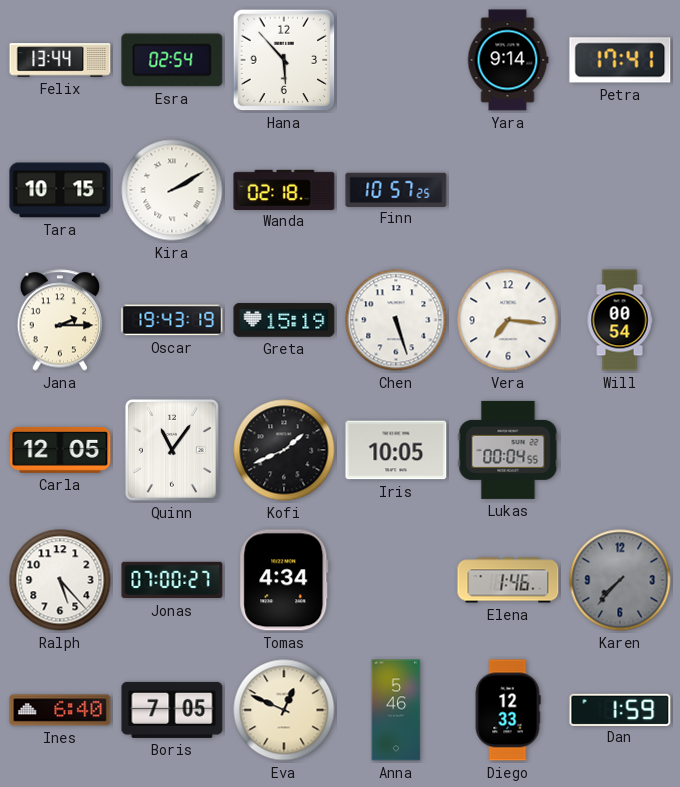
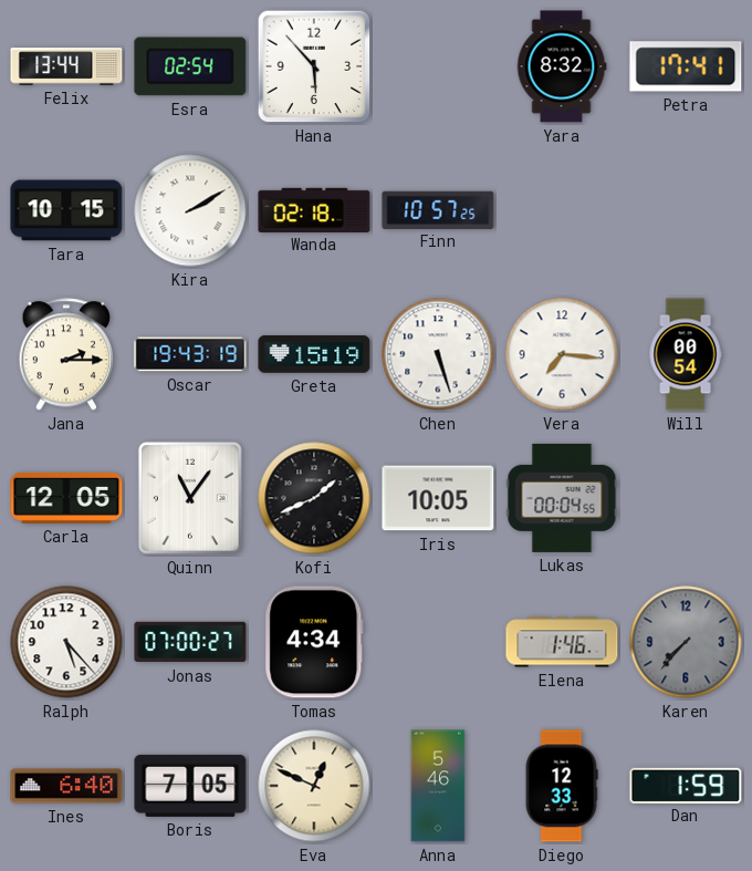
Yara: 9:14 -> 8:32
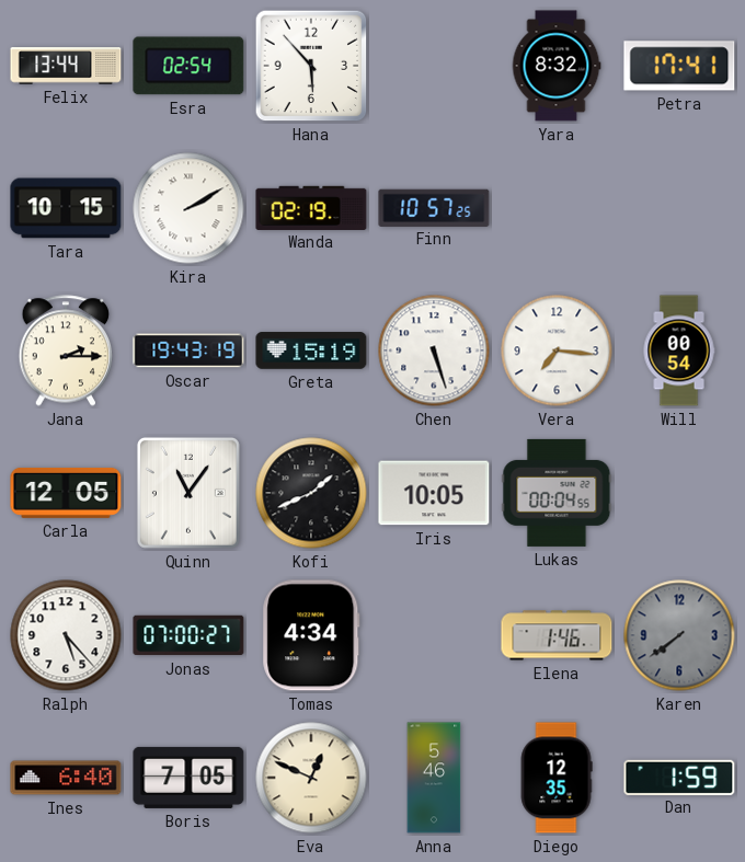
Wanda: 02:18 -> 02:19
Karen: 7:37 -> 7:39
Diego: 12:33 -> 12:35
